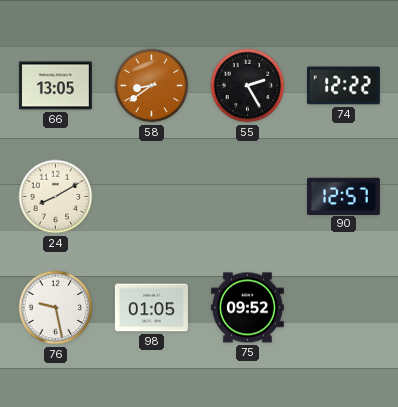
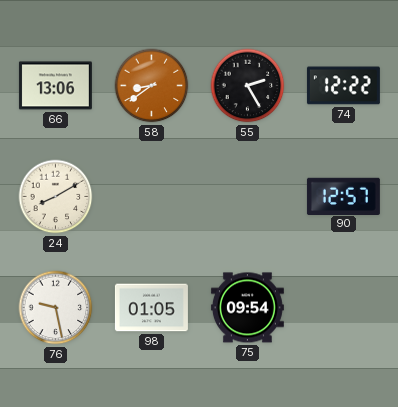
66: 13:05 -> 13:06
75: 09:52 -> 09:54
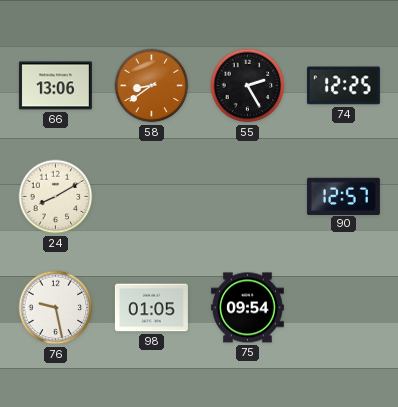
74: 12:22 -> 12:25
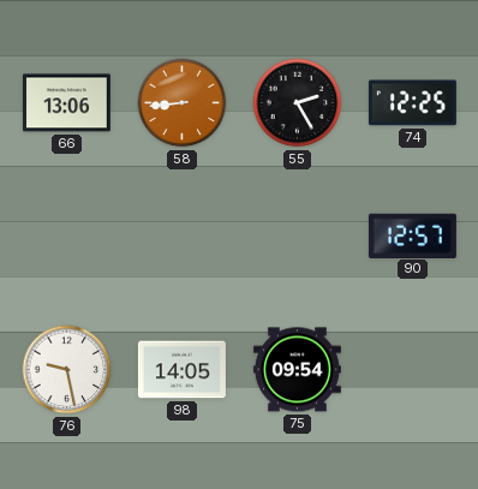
58: 8:39 -> 8:44
24: 8:10 -> none
98: 01:05 -> 14:05
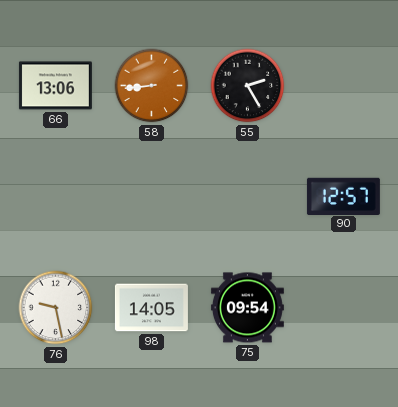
74: 12:25 -> none
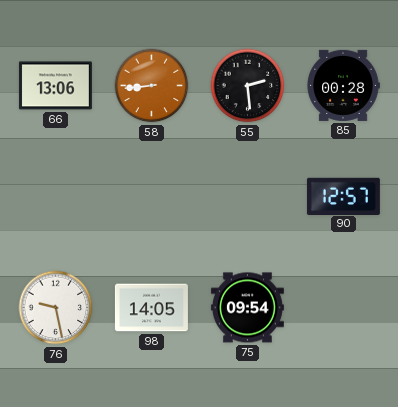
55: 2:25 -> 2:29
85: none -> 00:28
